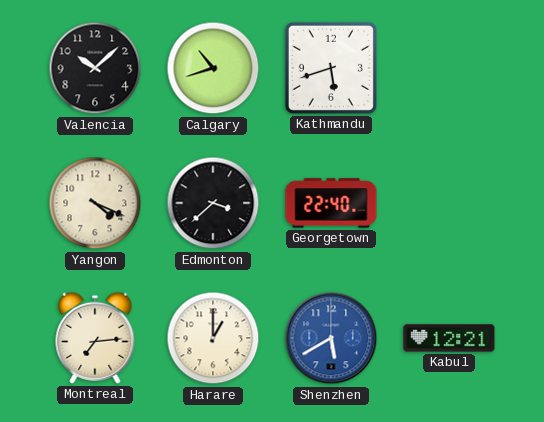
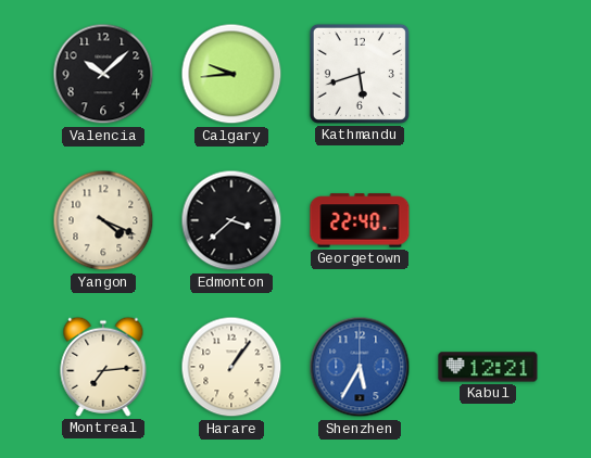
Calgary: 10:42 -> 9:44
Harare: 1:00 -> 1:06
Shenzhen: 5:40 -> 5:35
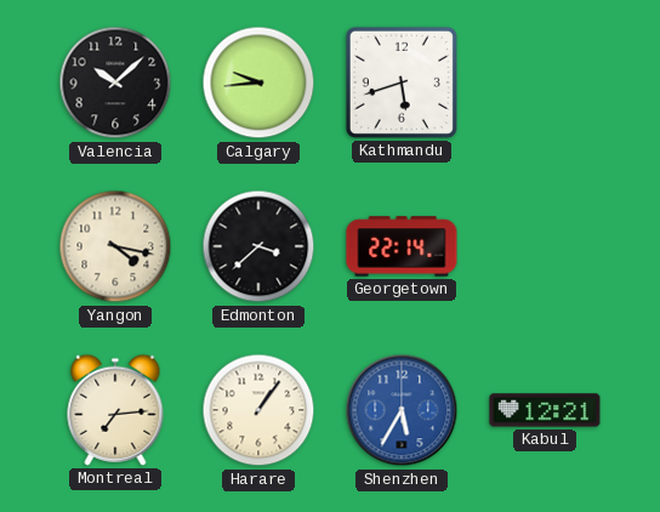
Yangon: 4:19 -> 4:17
Georgetown: 22:40 -> 22:14
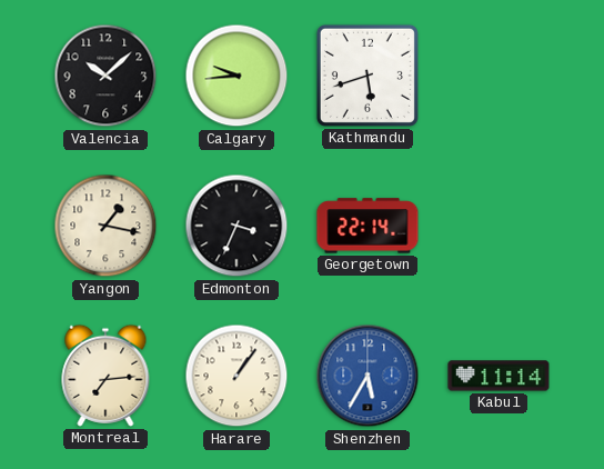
Yangon: 4:17 -> 1:17
Edmonton: 3:38 -> 3:34
Kabul: 12:21 -> 11:14
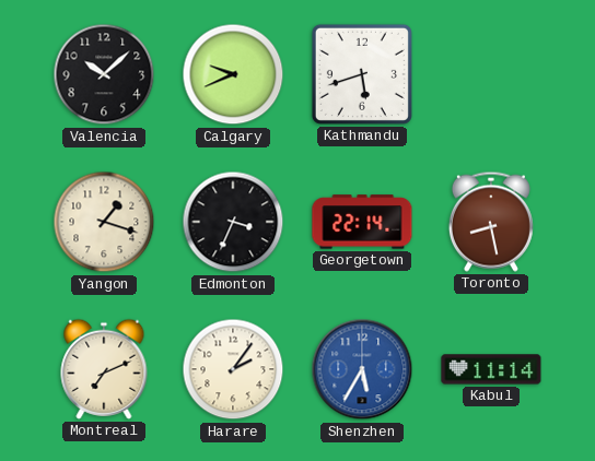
Calgary: 9:44 -> 9:41
Yangon: 1:17 -> 1:18
Toronto: none -> 8:28
Montreal: 7:14 -> 7:11
Harare: 1:06 -> 2:06
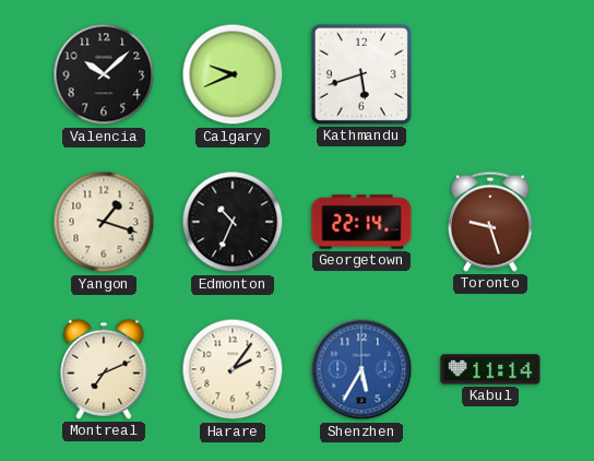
Edmonton: 3:34 -> 10:34
Toronto: 8:28 -> 9:27
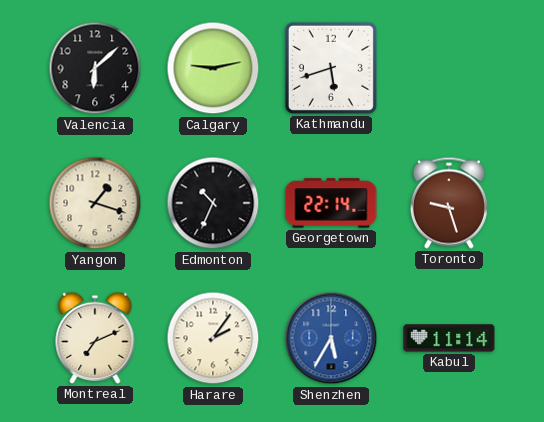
Valencia: 10:08 -> 6:08
Calgary: 9:41 -> 9:13
